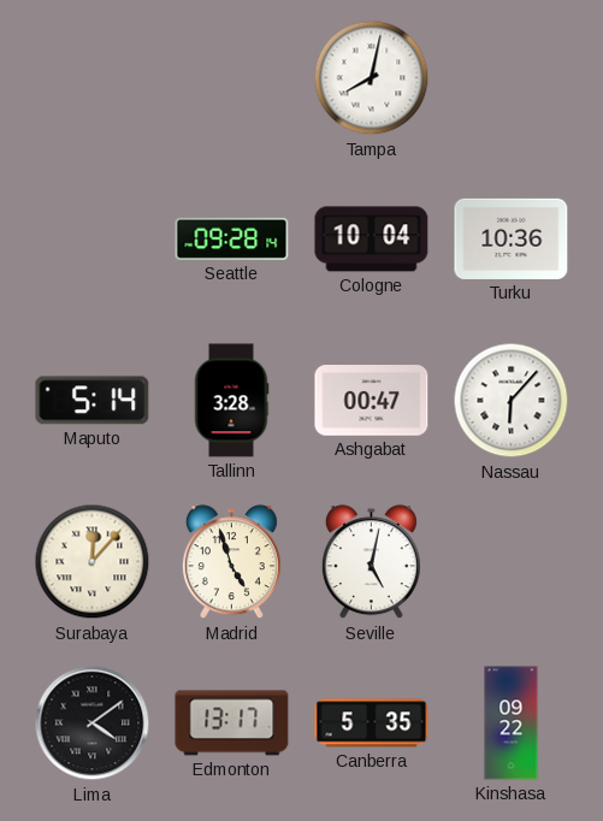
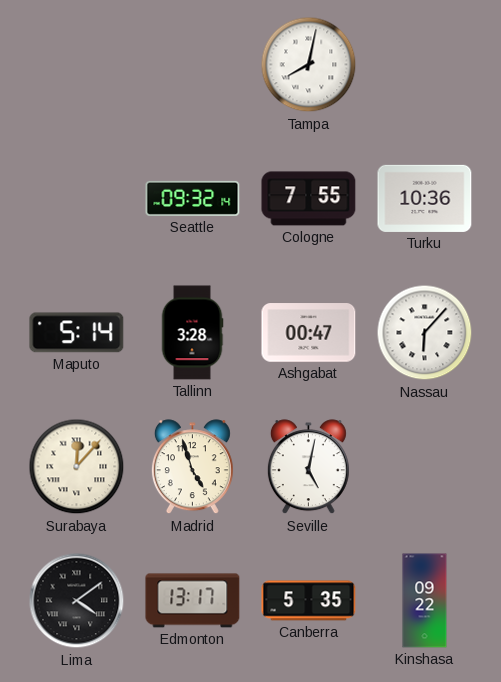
Seattle: 09:28 -> 09:32
Cologne: 10:04 -> 7:55
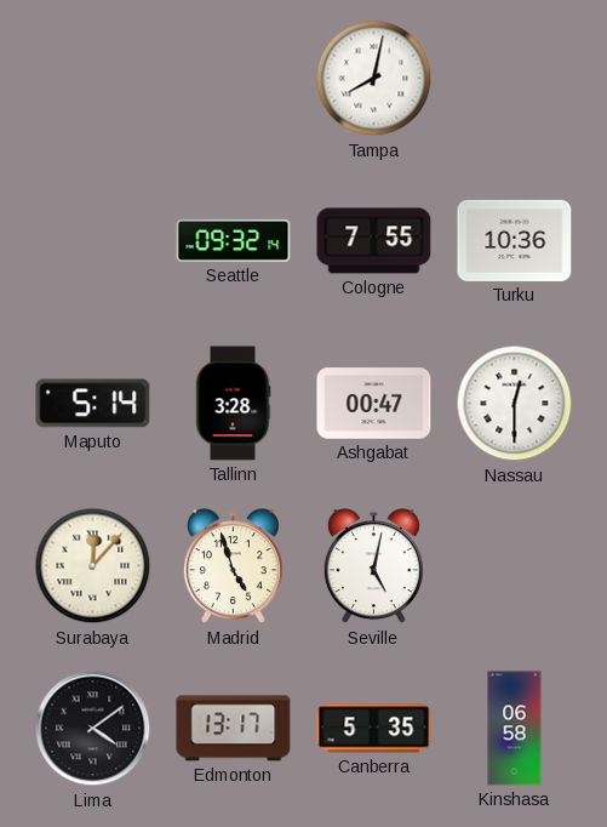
Nassau: 6:07 -> 12:30
Kinshasa: 09:22 -> 06:58
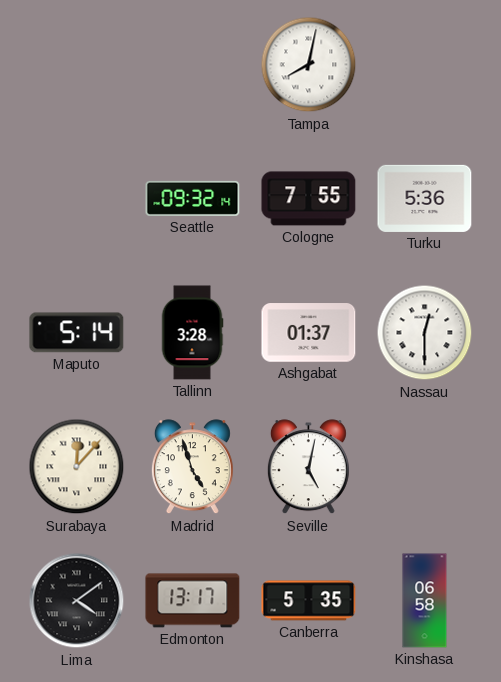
Turku: 10:36 -> 5:36
Ashgabat: 00:47 -> 01:37
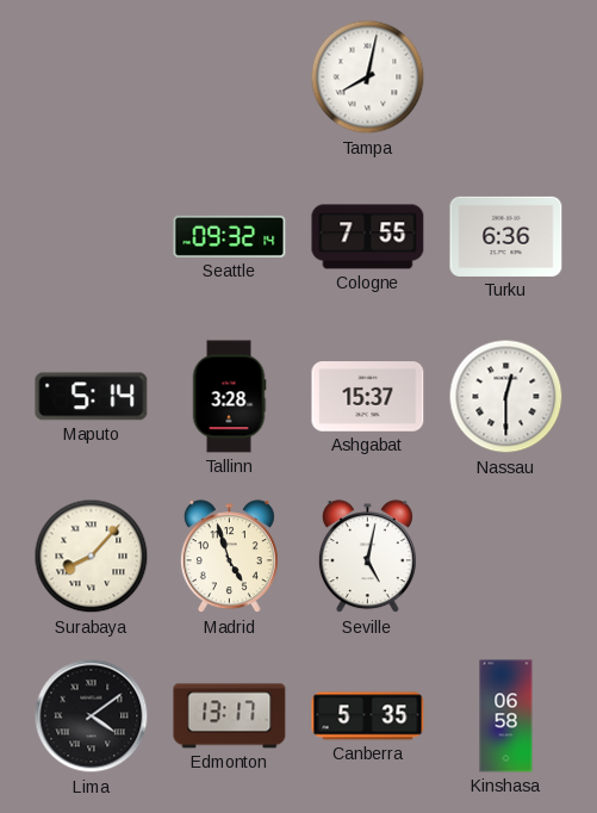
Turku: 5:36 -> 6:36
Ashgabat: 01:37 -> 15:37
Surabaya: 12:07 -> 8:07
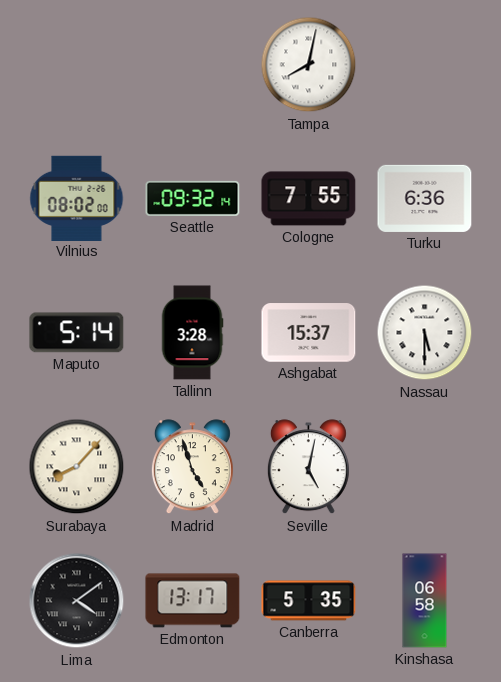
Vilnius: none -> 08:02
Nassau: 12:30 -> 5:30
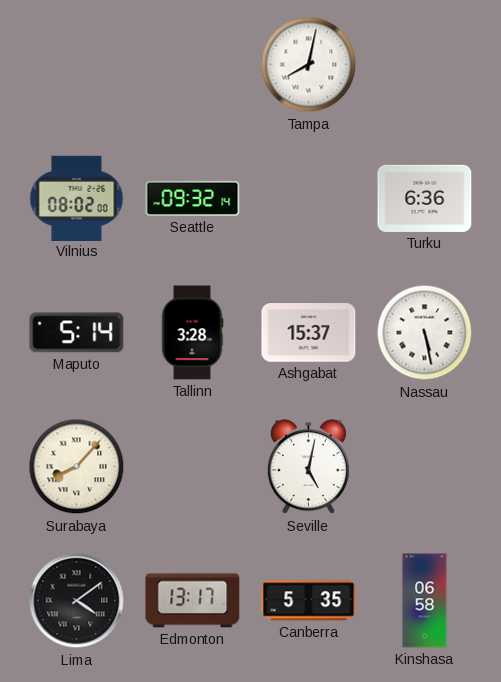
Cologne: 7:55 -> none
Nassau: 5:30 -> 5:28
Madrid: 4:57 -> none
